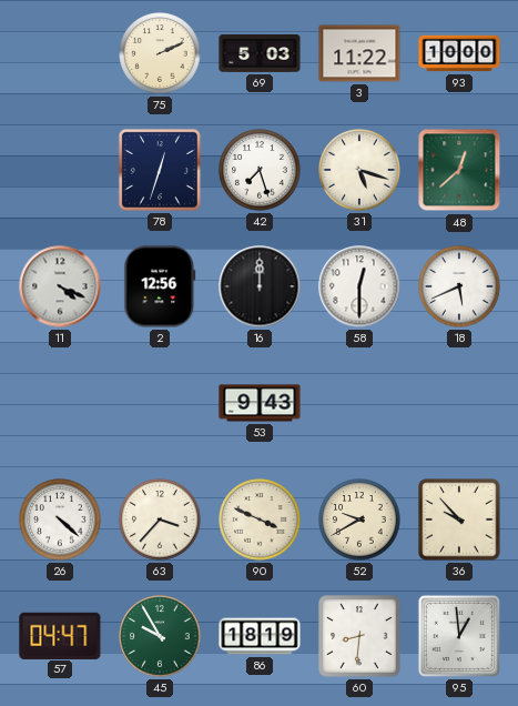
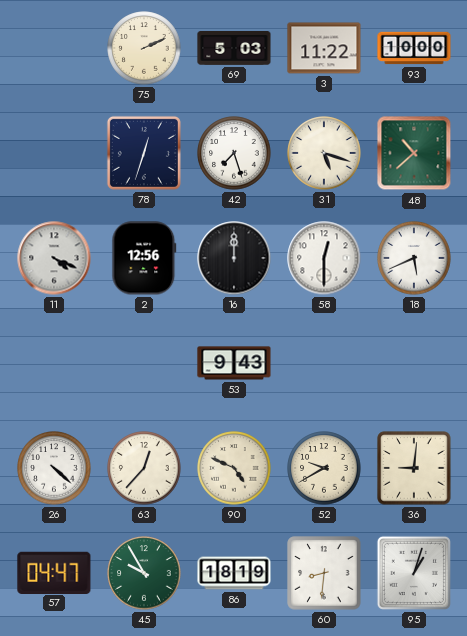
48: 12:38 -> 10:38
63: 3:37 -> 12:37
90: 3:49 -> 4:49
36: 9:53 -> 9:01
95: 12:59 -> 1:03
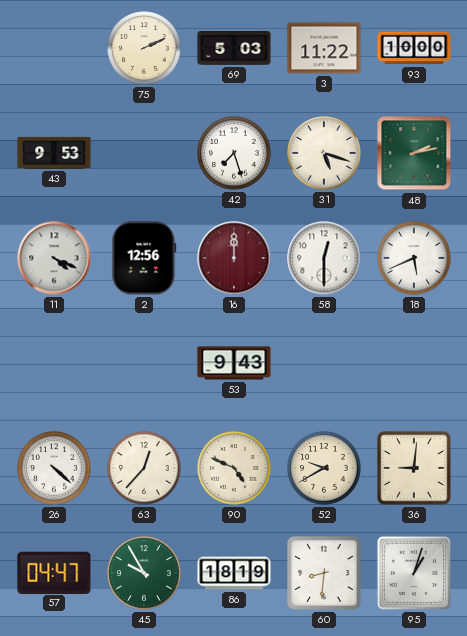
43: none -> 9:53
78: 12:33 -> none
48: 10:38 -> 2:13
16 dial: black -> burgundy
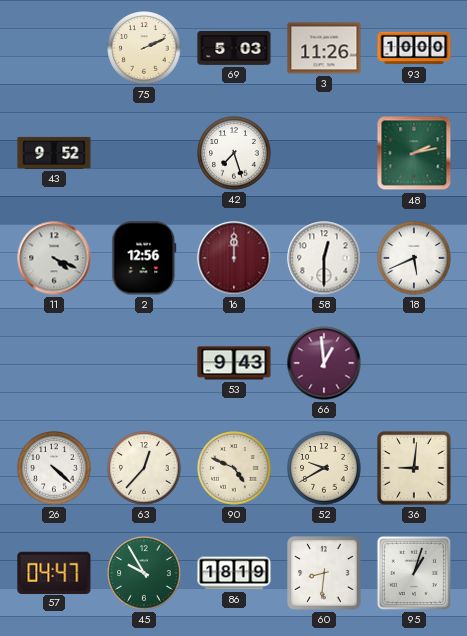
3: 11:22 -> 11:26
43: 9:53 -> 9:52
31: 5:18 -> none
66: none -> 12:59
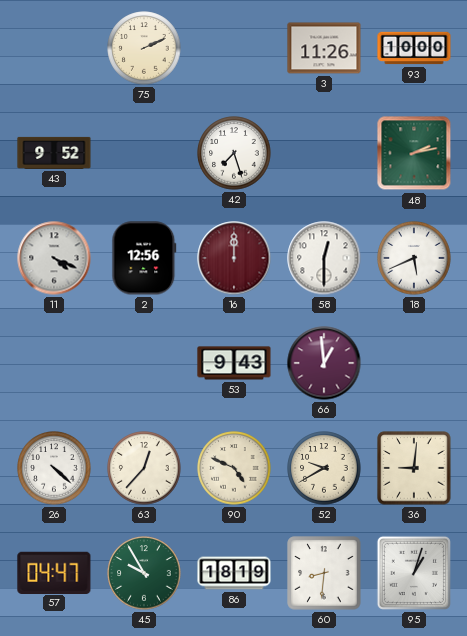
69: 5:03 -> none
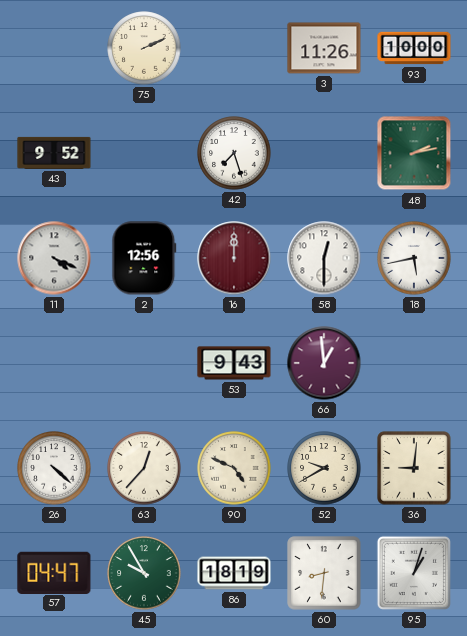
18: 5:41 -> 5:43
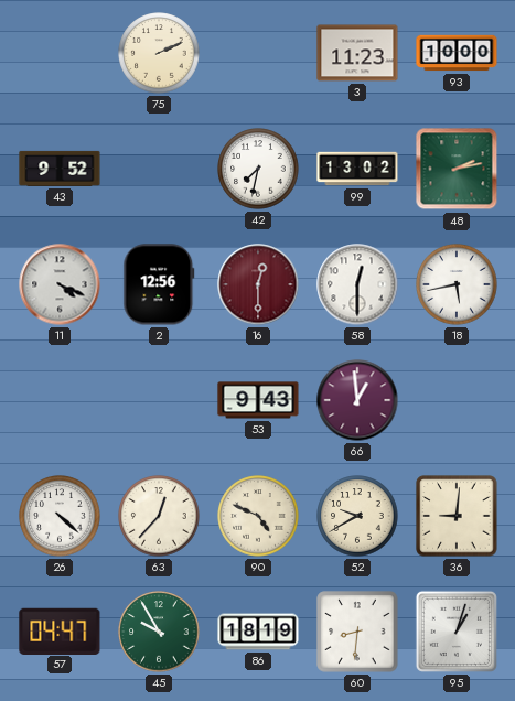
3: 11:26 -> 11:23
42: 7:27 -> 7:32
99: none -> 13:02
16: 12:00 -> 12:30
